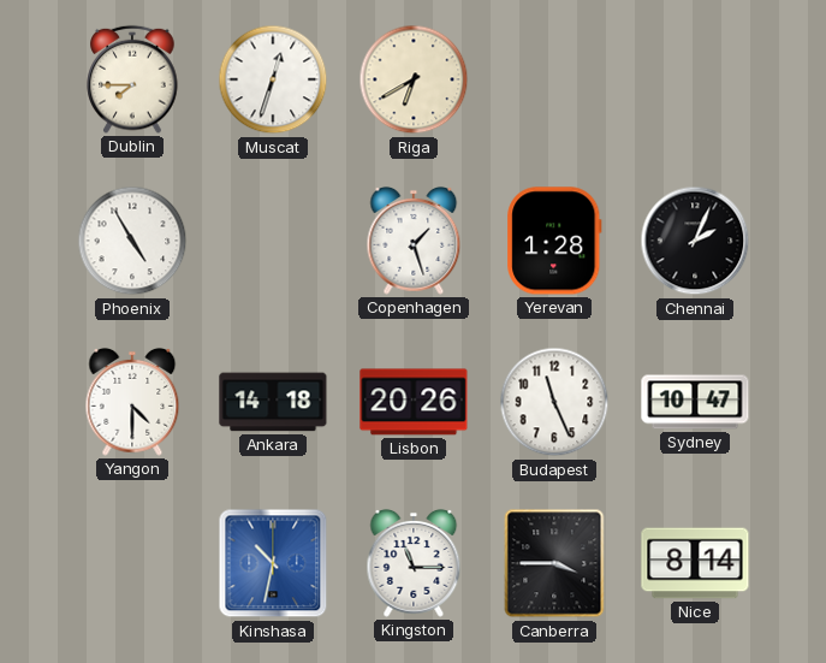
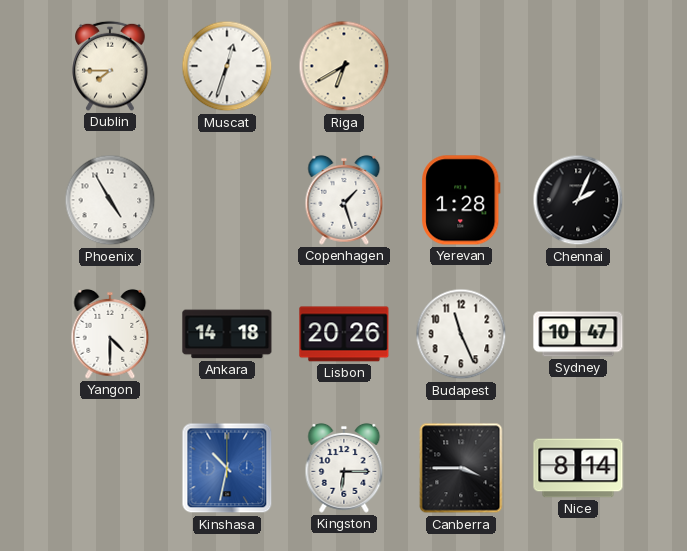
Kingston: 11:15 -> 6:15
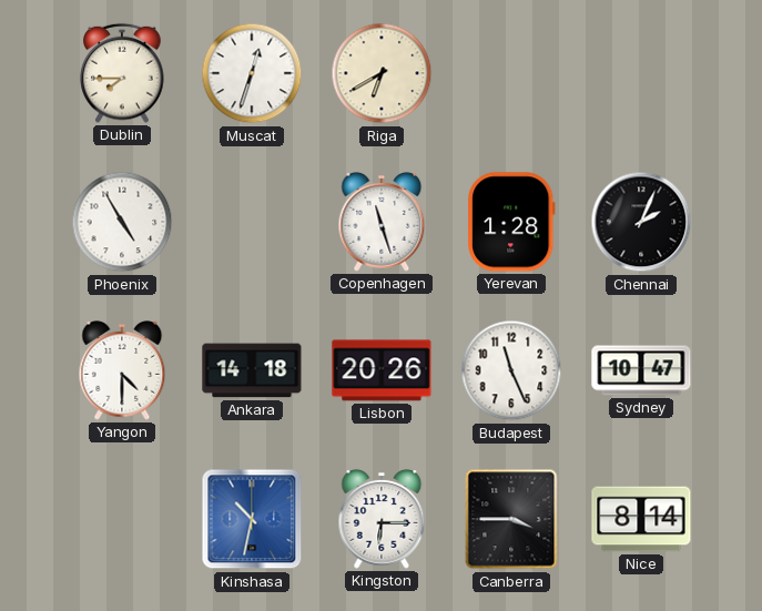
Copenhagen: 1:27 -> 11:27
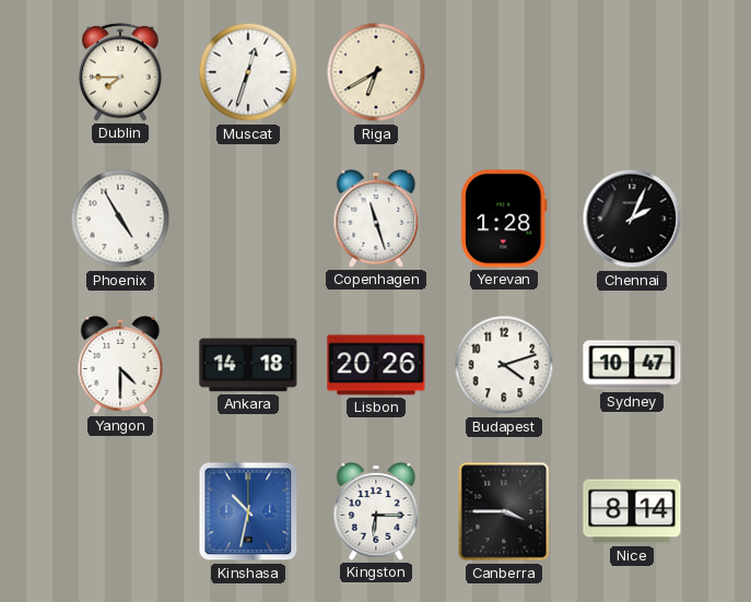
Budapest: 11:26 -> 4:12
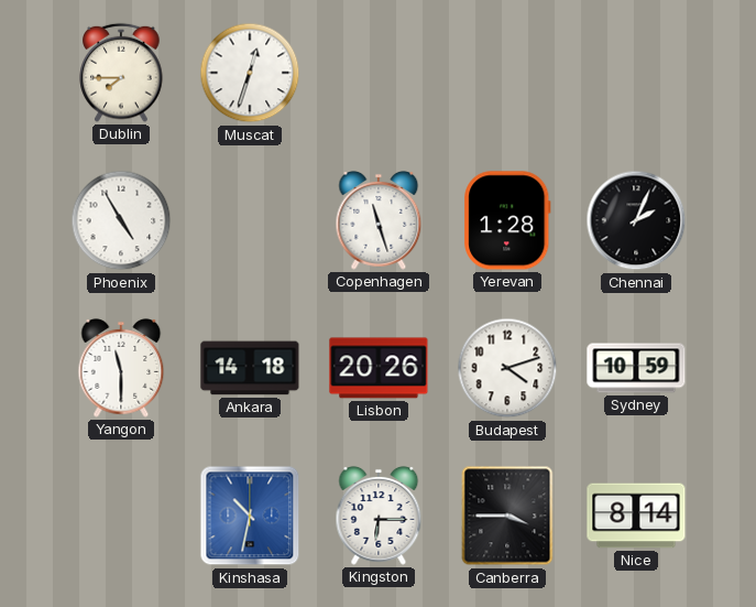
Riga: 6:40 -> none
Yangon: 4:30 -> 11:30
Sydney: 10:47 -> 10:59
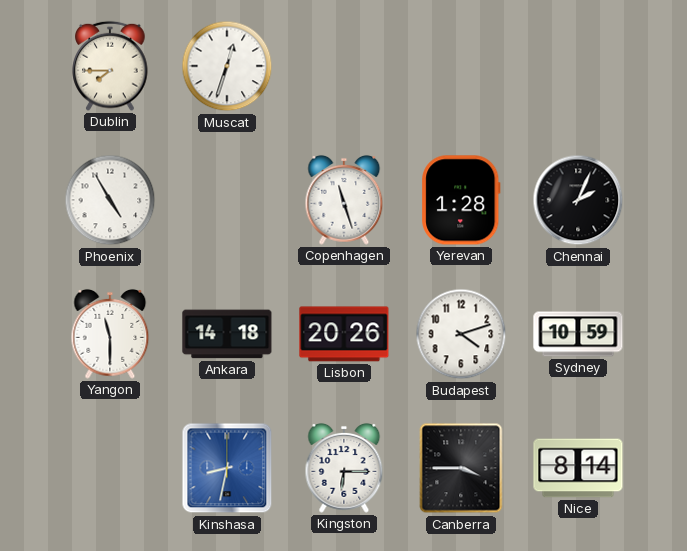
Kinshasa: 10:32 -> 8:32
